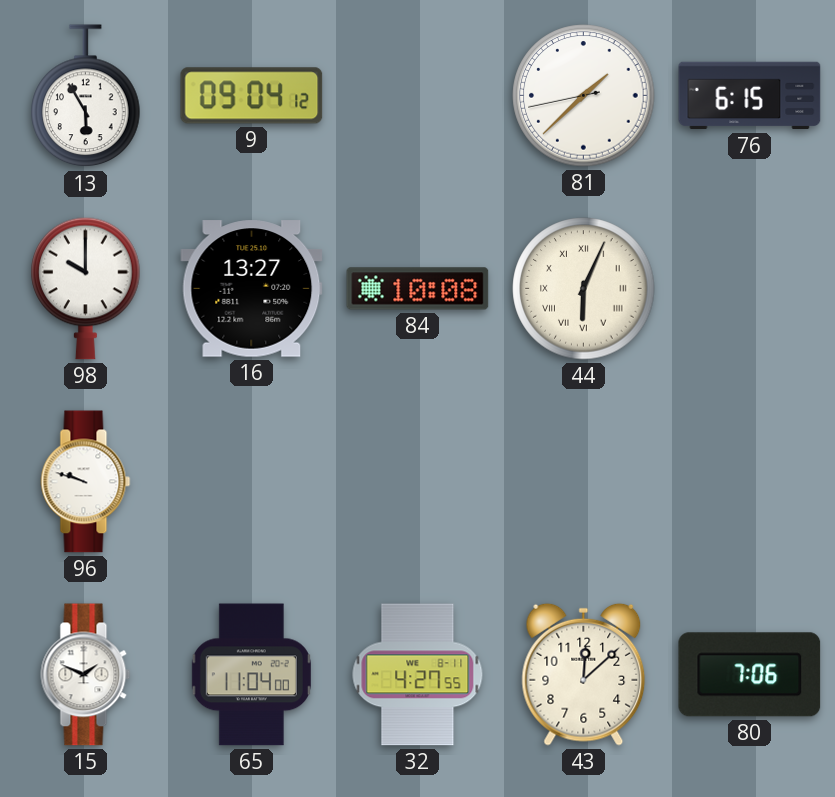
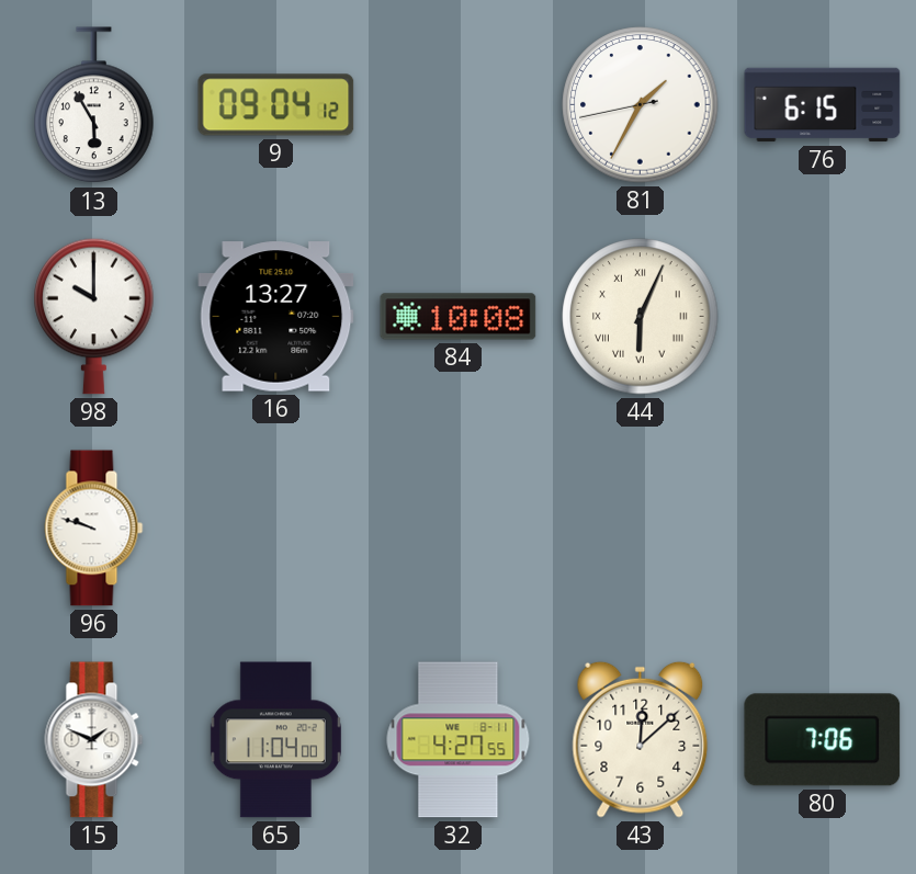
81: 1:37 -> 1:34
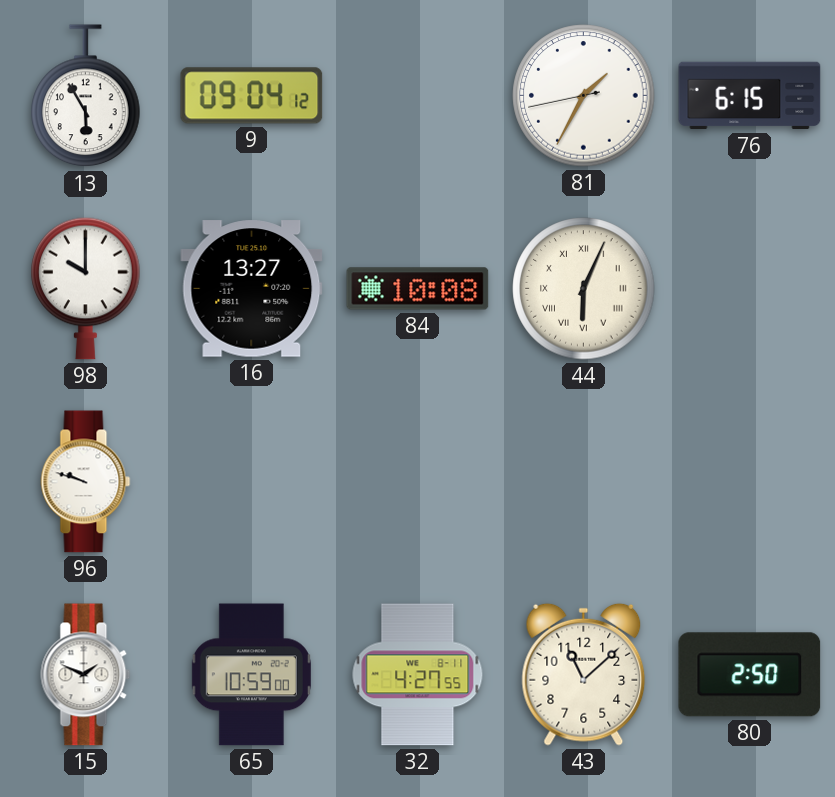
65: 11:04 -> 10:59
43: 12:08 -> 11:08
80: 7:06 -> 2:50
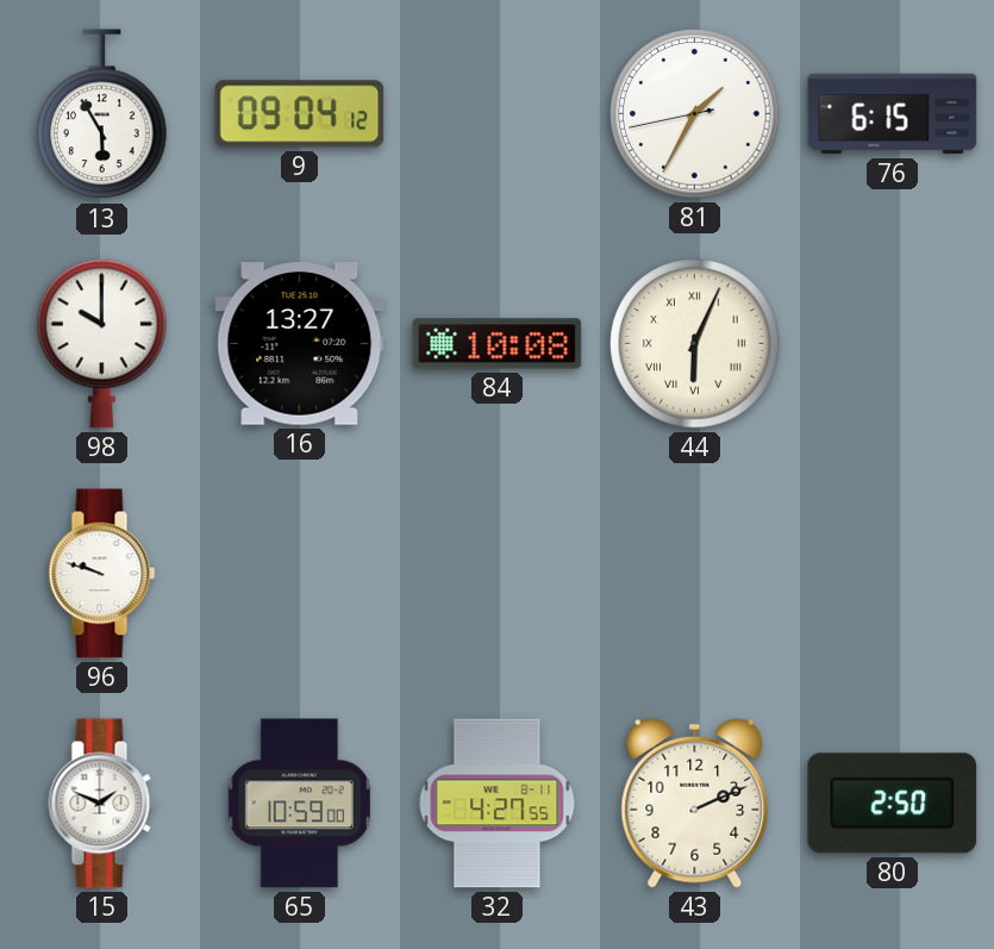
43: 11:08 -> 2:11
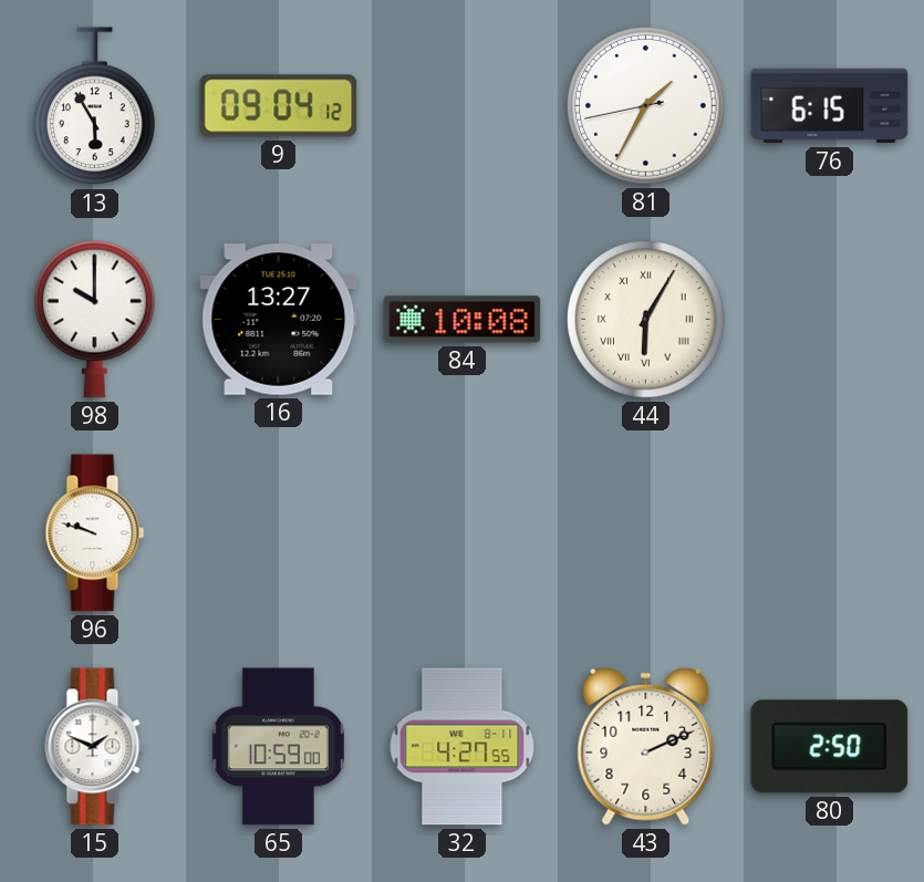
44: 6:04 -> 6:05
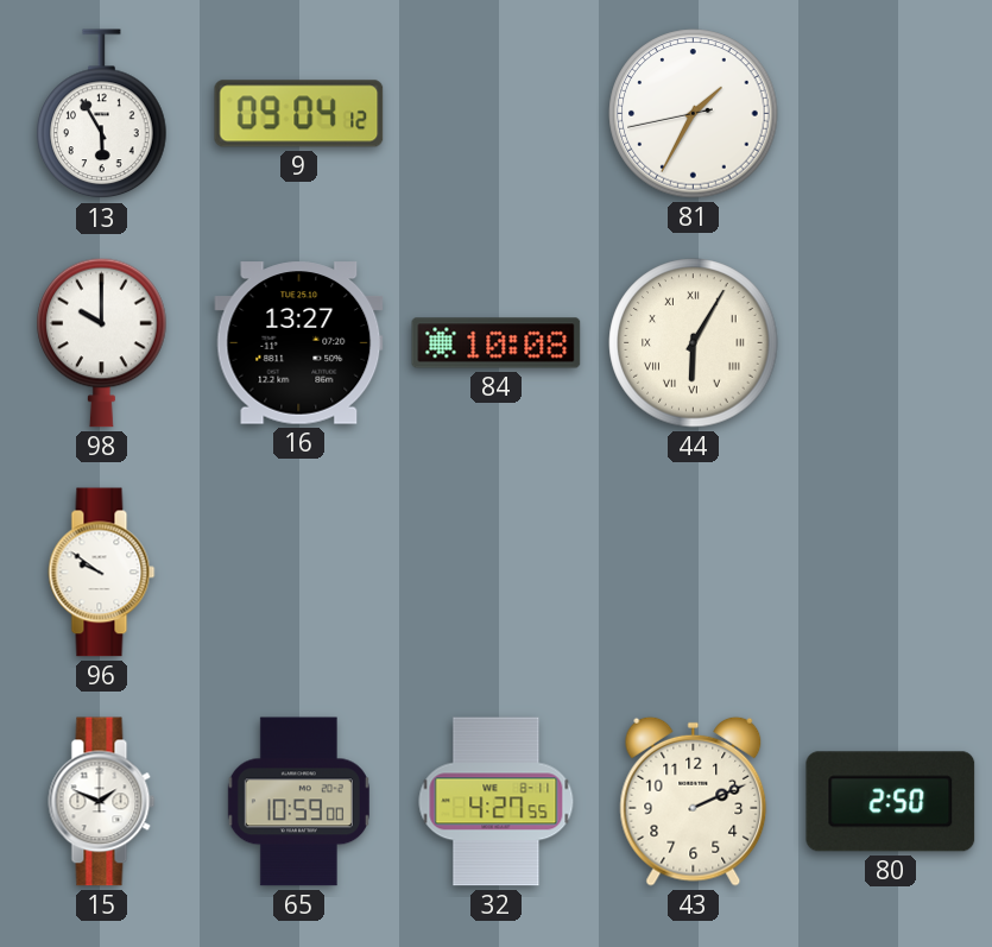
76: 6:15 -> none
96: 9:48 -> 9:51
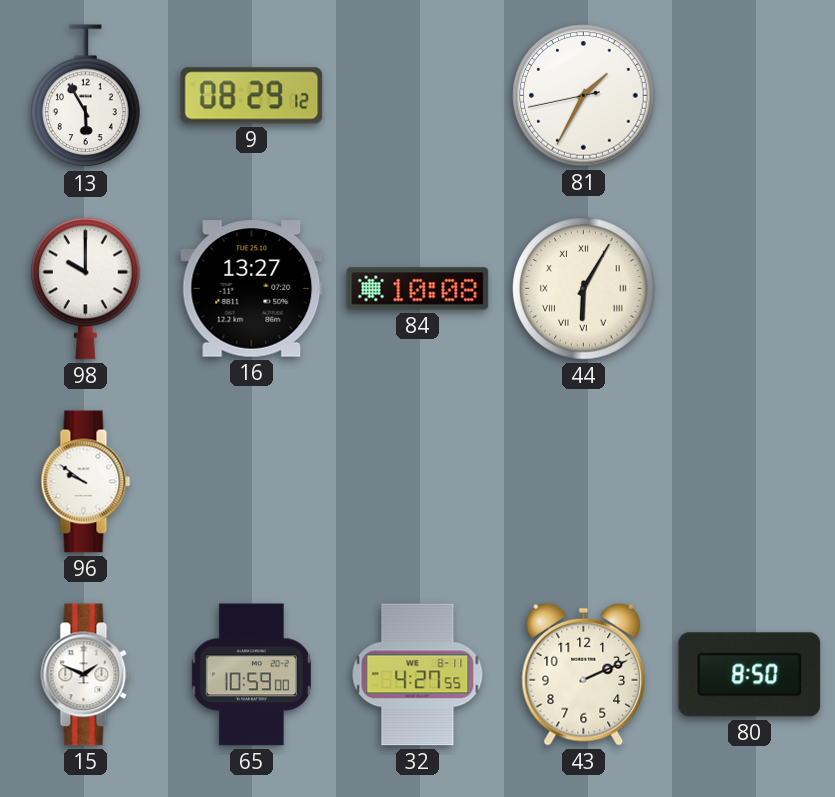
9: 09:04 -> 08:29
80: 2:50 -> 8:50
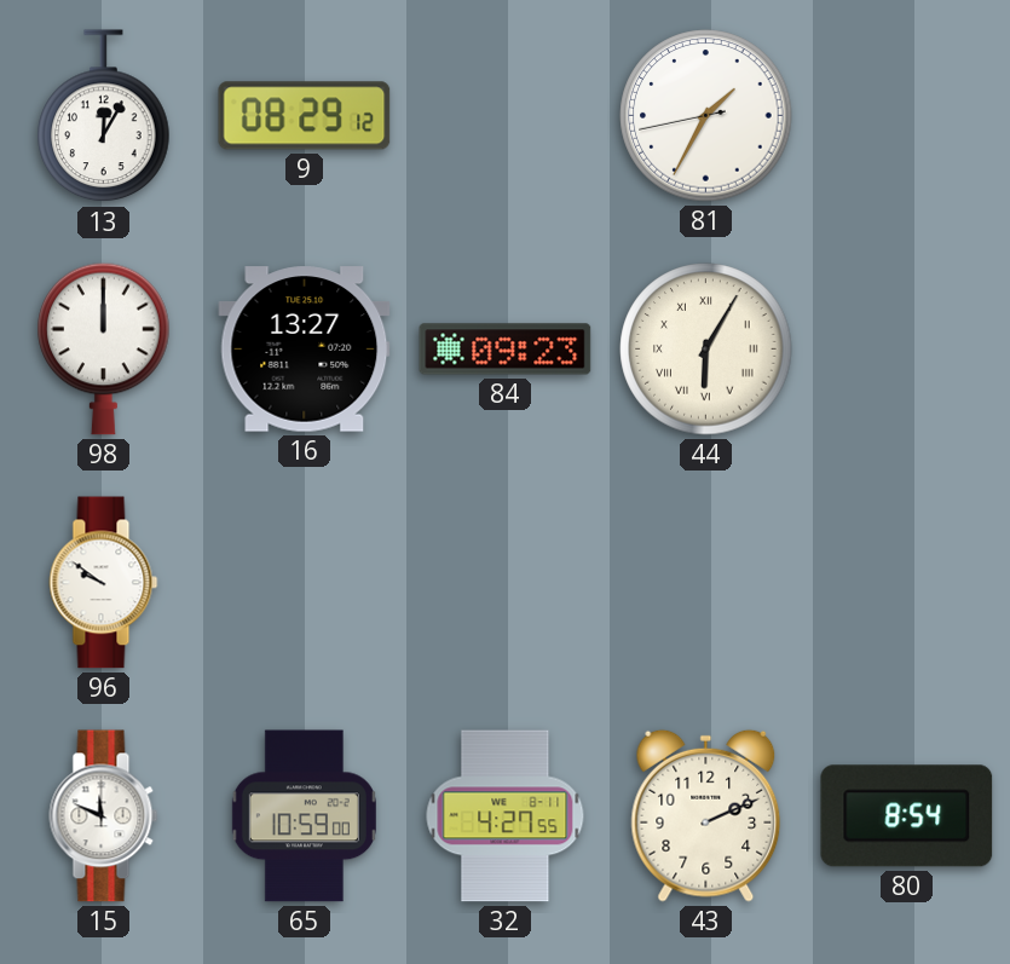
13: 5:55 -> 12:05
98: 10:00 -> 12:00
84: 10:08 -> 09:23
15: 1:49 -> 11:49
80: 8:50 -> 8:54
